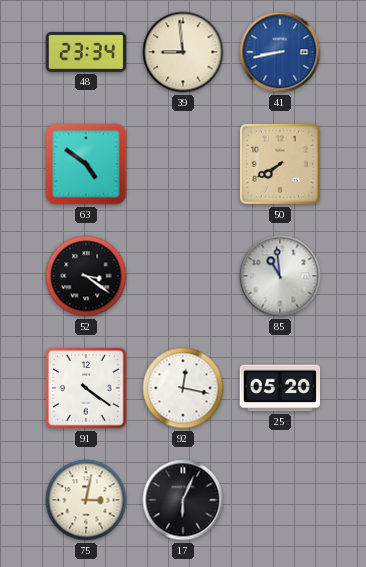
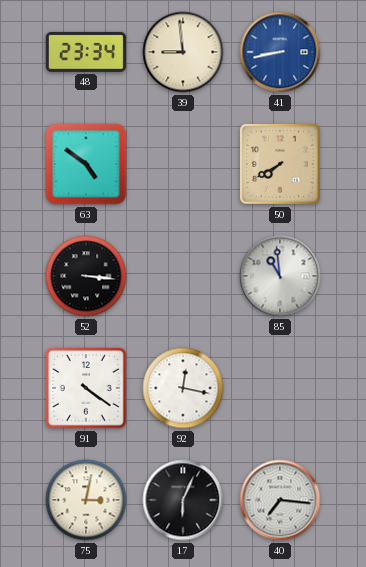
52: 3:21 -> 3:16
25: 05:20 -> none
40: none -> 7:16
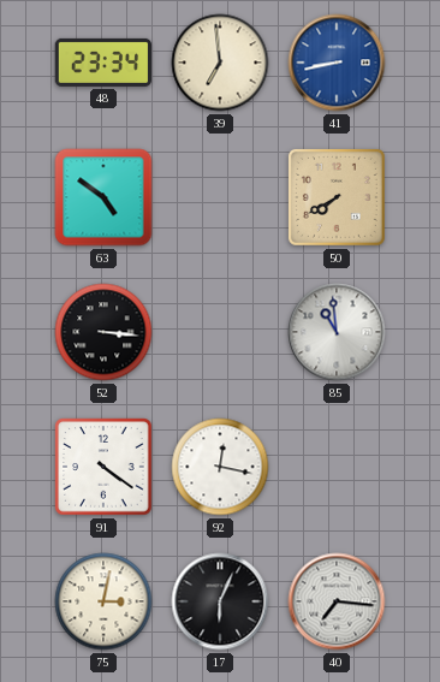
39: 8:59 -> 6:59
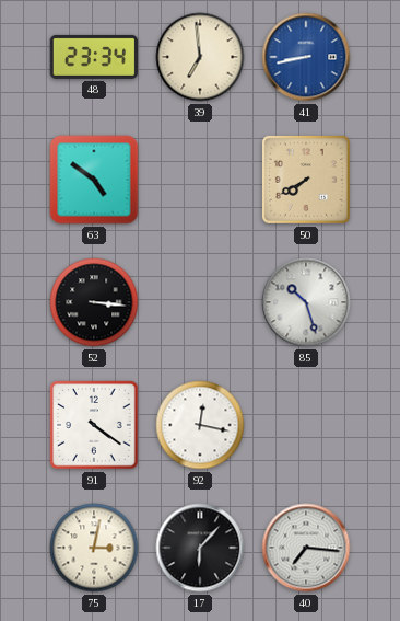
85: 10:59 -> 10:27
17: 6:04 -> 6:07
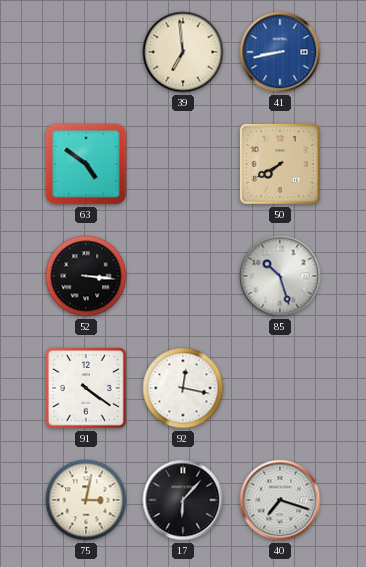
48: 23:34 -> none
40: 7:16 -> 7:18
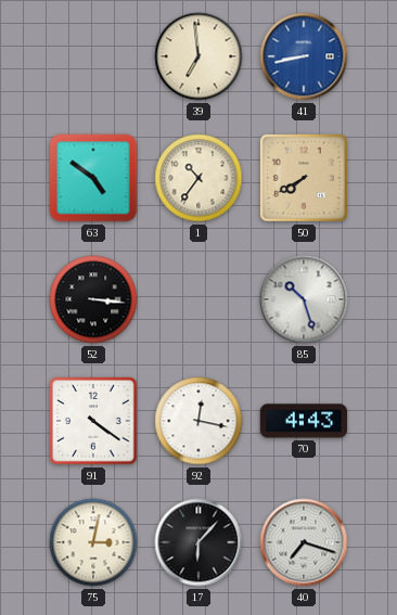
1: none -> 10:36
70: none -> 4:43
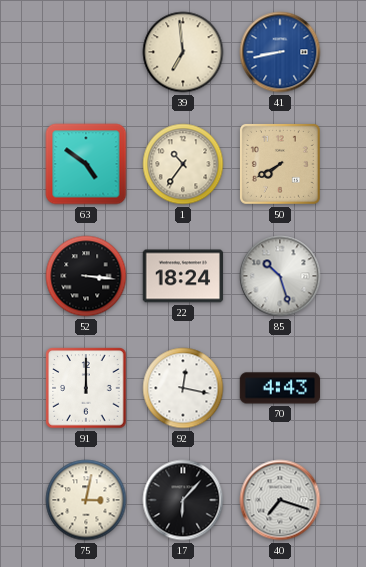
22: none -> 18:24
91: 4:21 -> 12:00
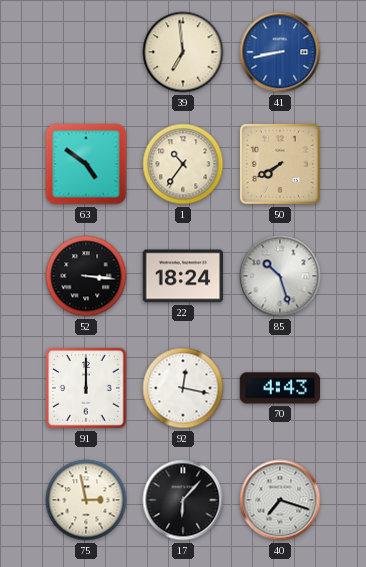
75: 3:02 -> 2:58
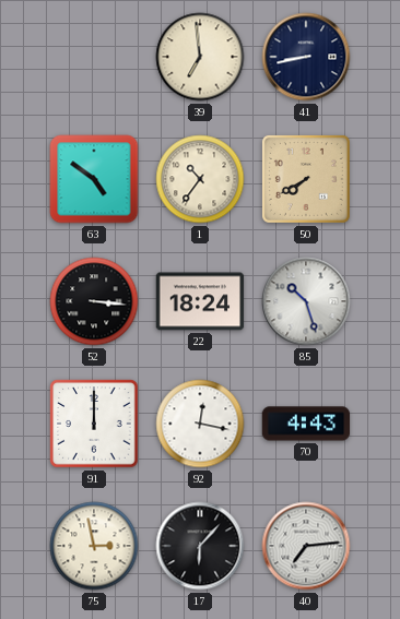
41 dial: blue -> navy
40: 7:18 -> 7:14
